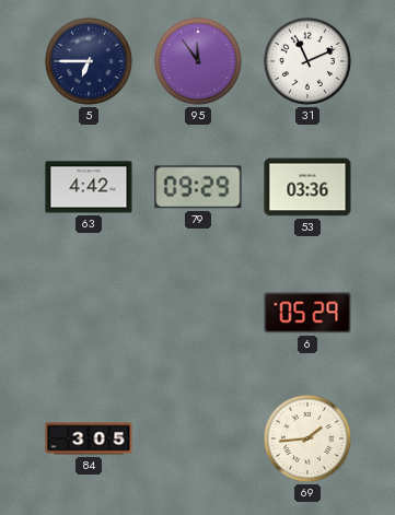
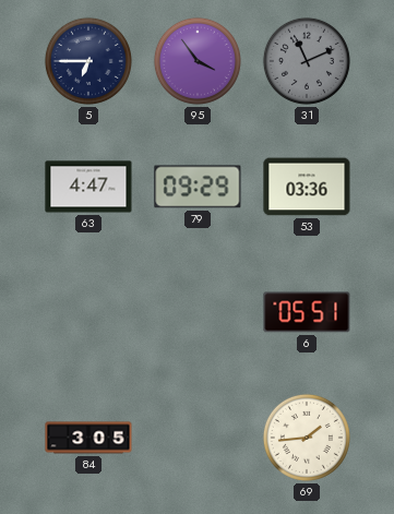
95: 11:54 -> 3:54
31 dial: white -> grey
63: 4:42 -> 4:47
6: 05:29 -> 05:51
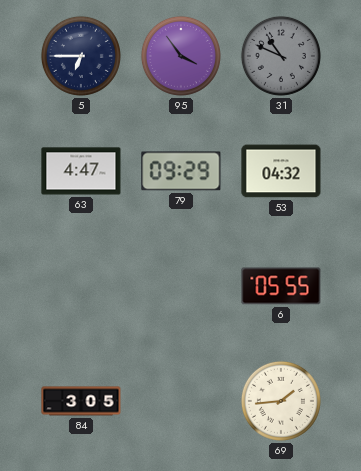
31: 11:11 -> 10:49
53: 03:36 -> 04:32
6: 05:51 -> 05:55
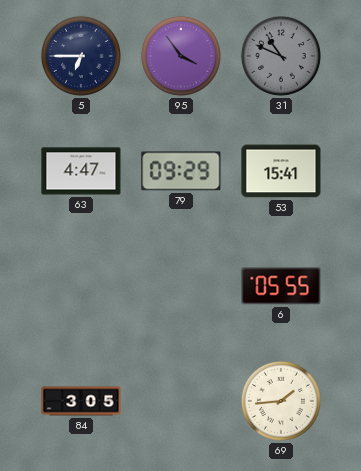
53: 04:32 -> 15:41
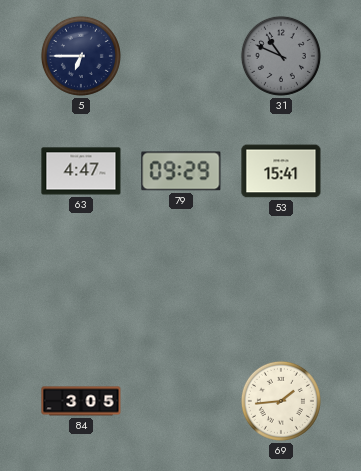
95: 3:54 -> none
6: 05:55 -> none
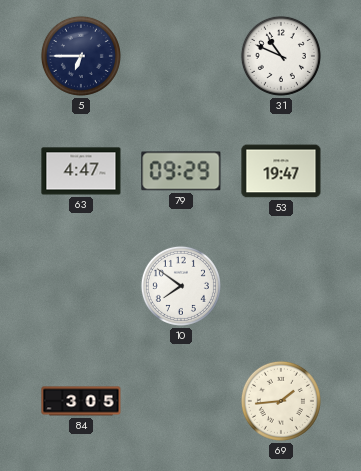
31 dial: grey -> white
53: 15:41 -> 19:47
10: none -> 7:51
